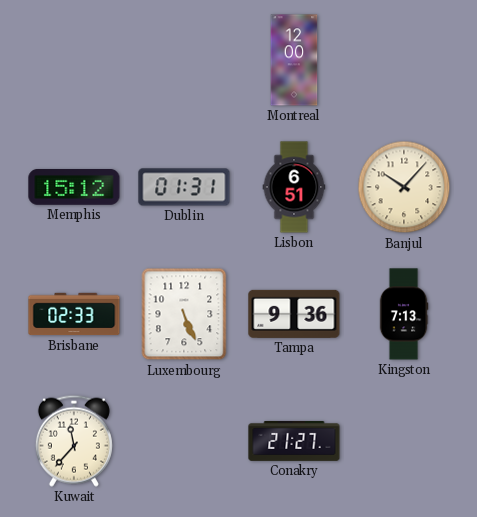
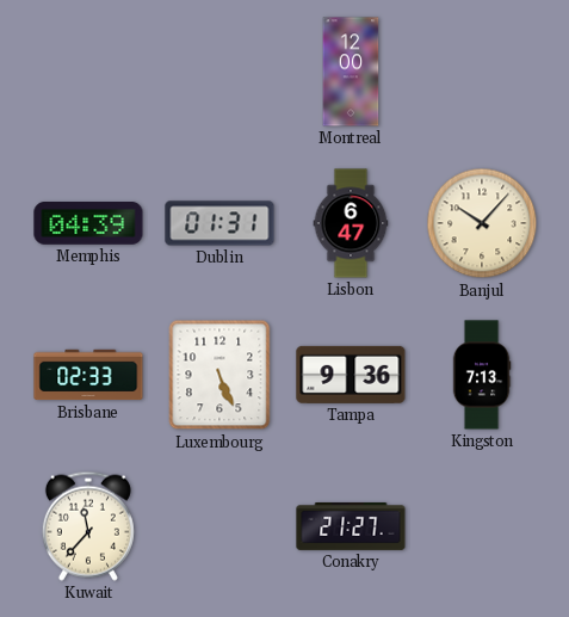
Memphis: 15:12 -> 04:39
Lisbon: 6:51 -> 6:47
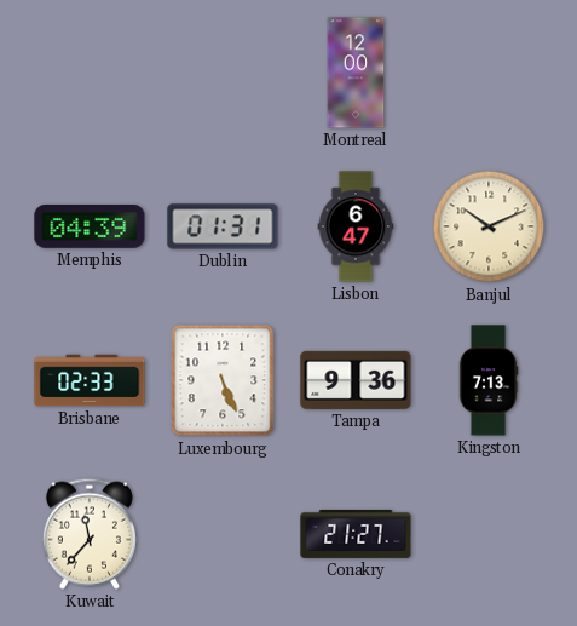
Banjul: 10:07 -> 10:11
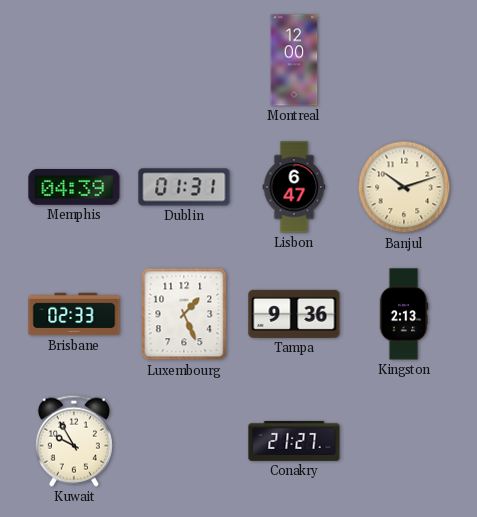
Banjul: 10:11 -> 10:12
Luxembourg: 5:26 -> 1:26
Kingston: 7:13 -> 2:13
Kuwait: 11:37 -> 9:55
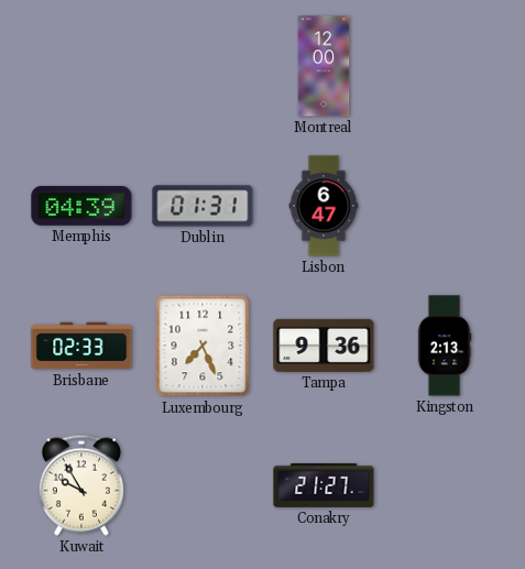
Banjul: 10:12 -> none
Luxembourg: 1:26 -> 7:26
